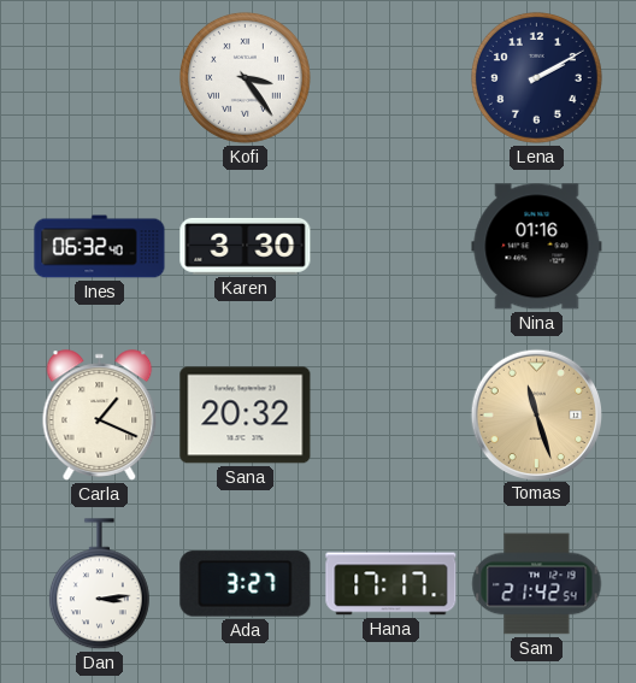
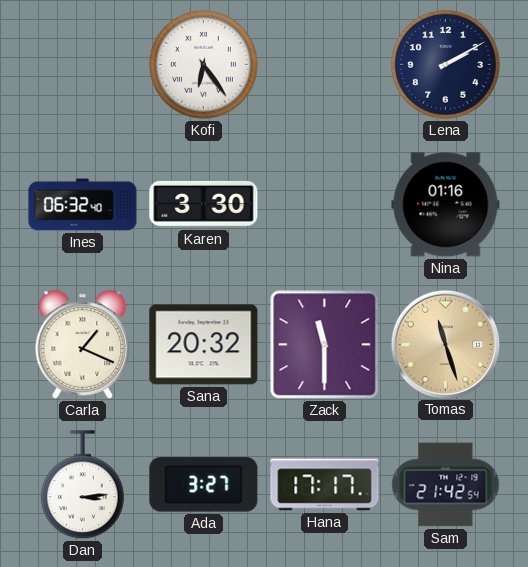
Kofi: 3:24 -> 6:24
Zack: none -> 11:30
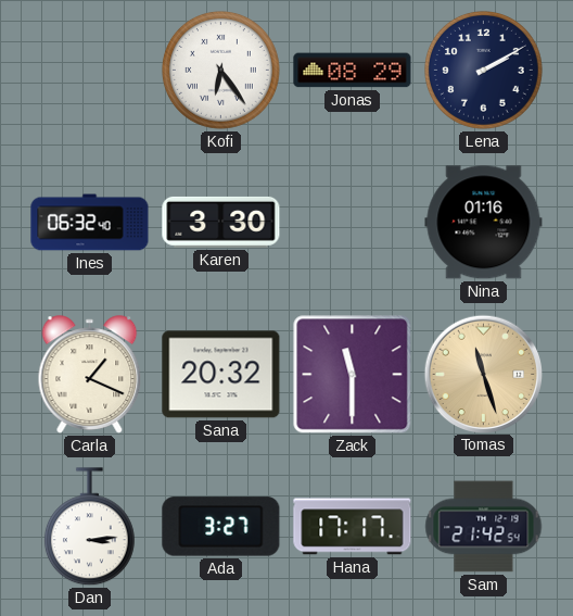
Jonas: none -> 08:29
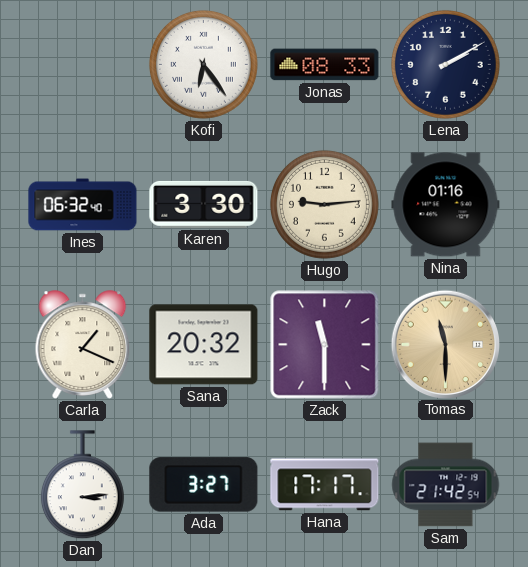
Jonas: 08:29 -> 08:33
Hugo: none -> 9:14
Tomas: 11:27 -> 11:30
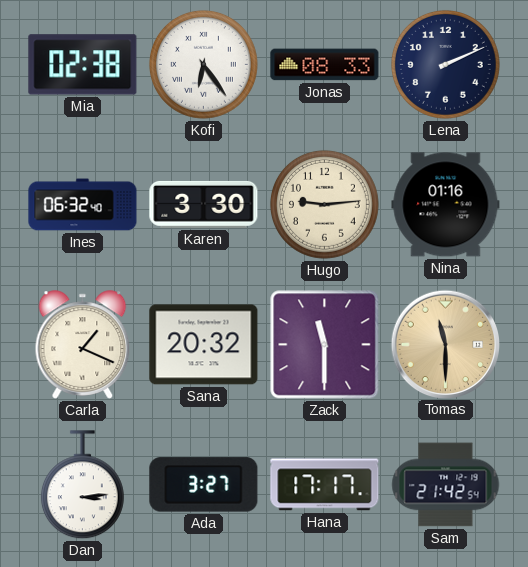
Mia: none -> 02:38
Lena: 2:10 -> 2:11
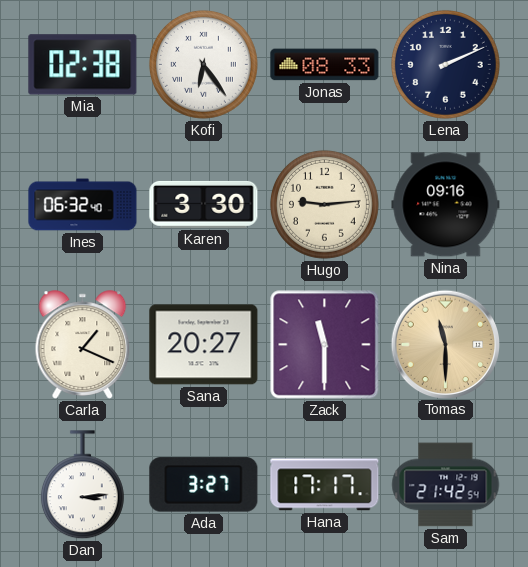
Nina: 01:16 -> 09:16
Sana: 20:32 -> 20:27
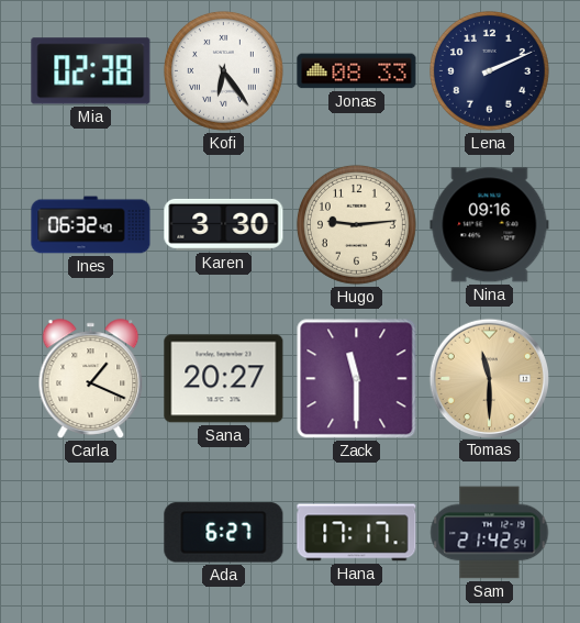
Dan: 3:14 -> none
Ada: 3:27 -> 6:27
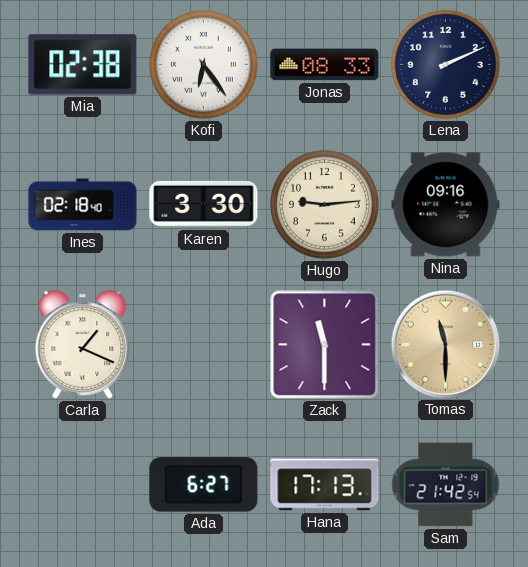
Ines: 06:32 -> 02:18
Sana: 20:27 -> none
Hana: 17:17 -> 17:13
